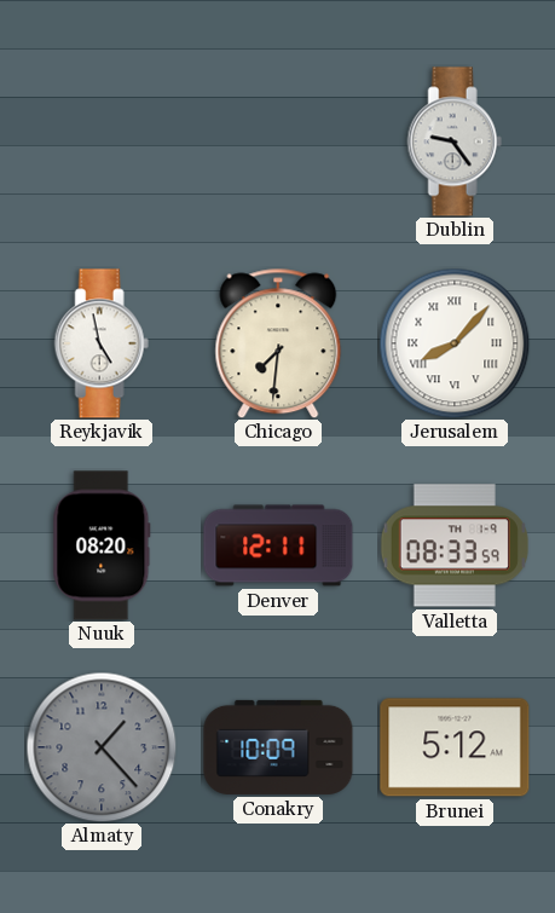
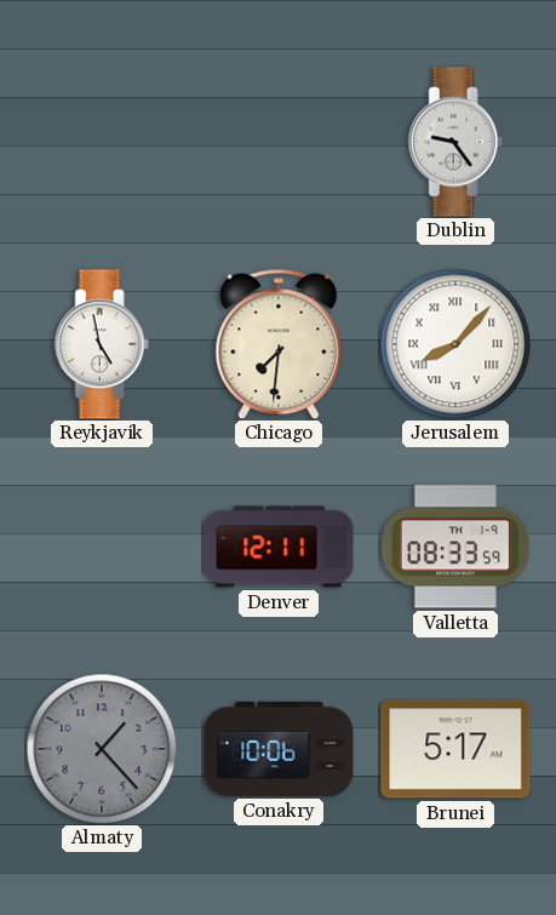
Nuuk: 08:20 -> none
Conakry: 10:09 -> 10:06
Brunei: 5:12 -> 5:17
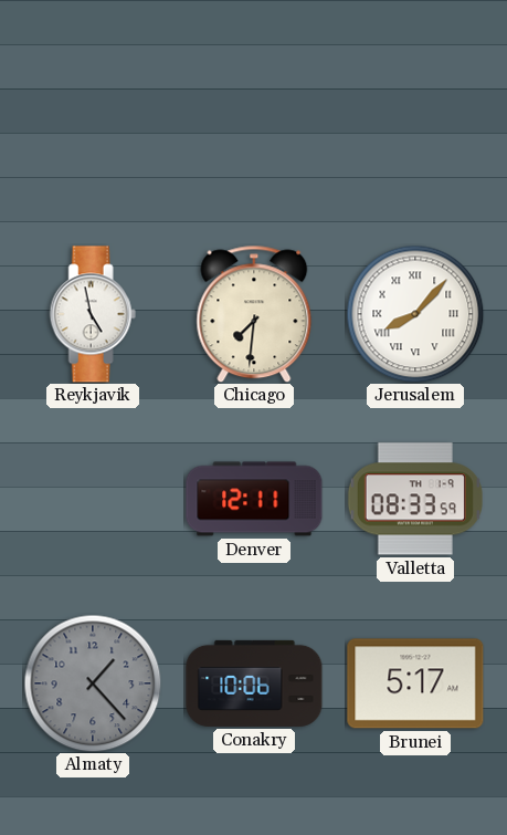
Dublin: 9:24 -> none
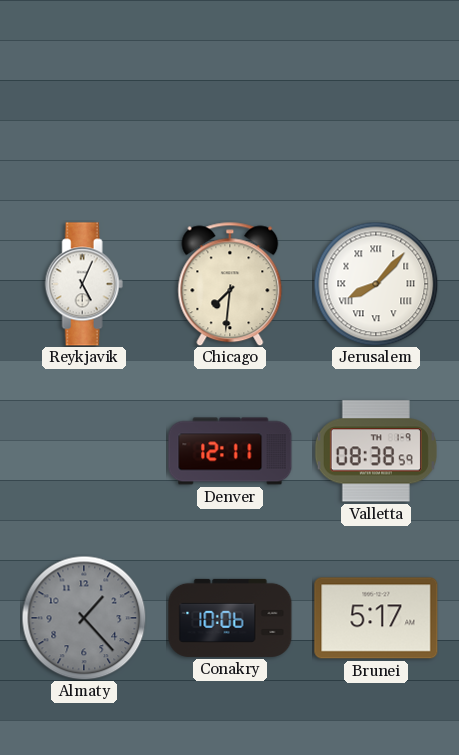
Reykjavik: 4:58 -> 5:04
Valletta: 08:33 -> 08:38
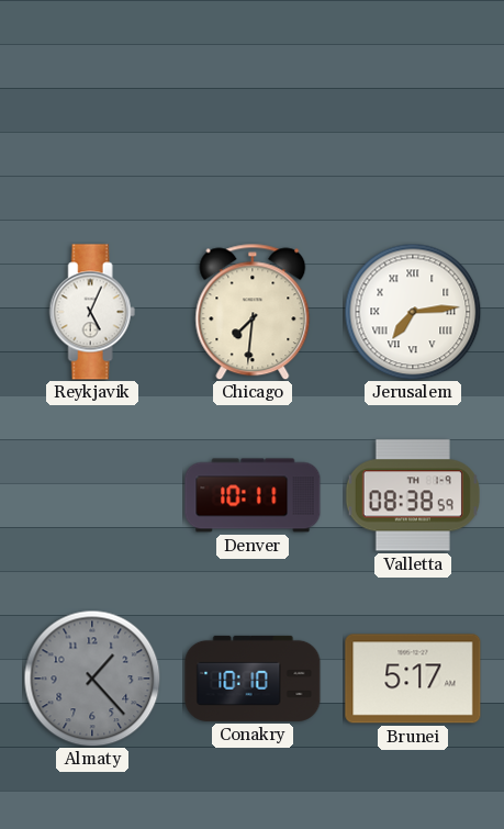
Jerusalem: 8:07 -> 7:14
Denver: 12:11 -> 10:11
Conakry: 10:06 -> 10:10
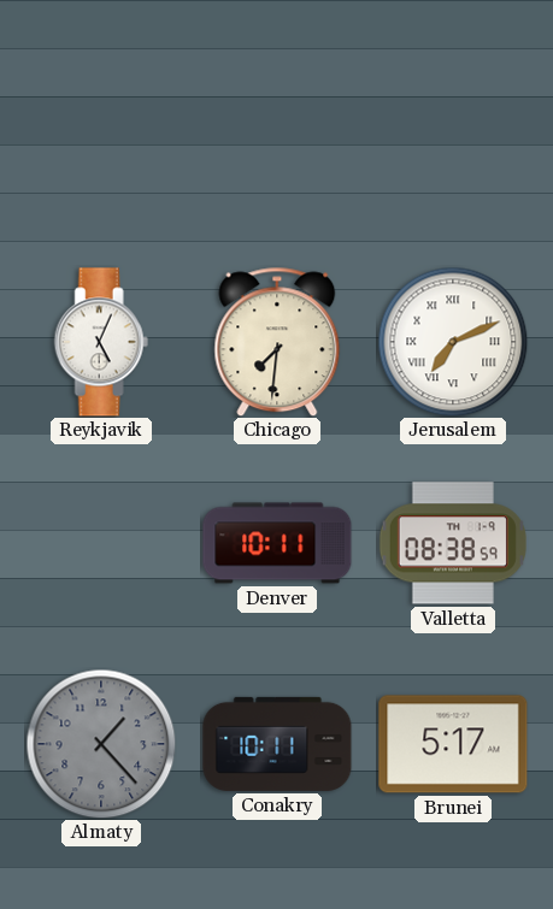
Jerusalem: 7:14 -> 7:11
Conakry: 10:10 -> 10:11
